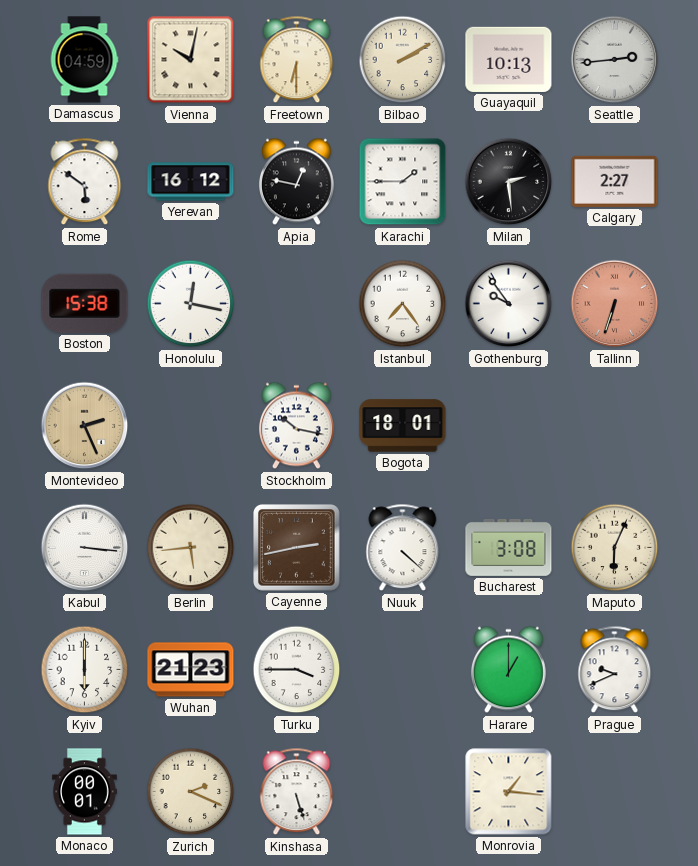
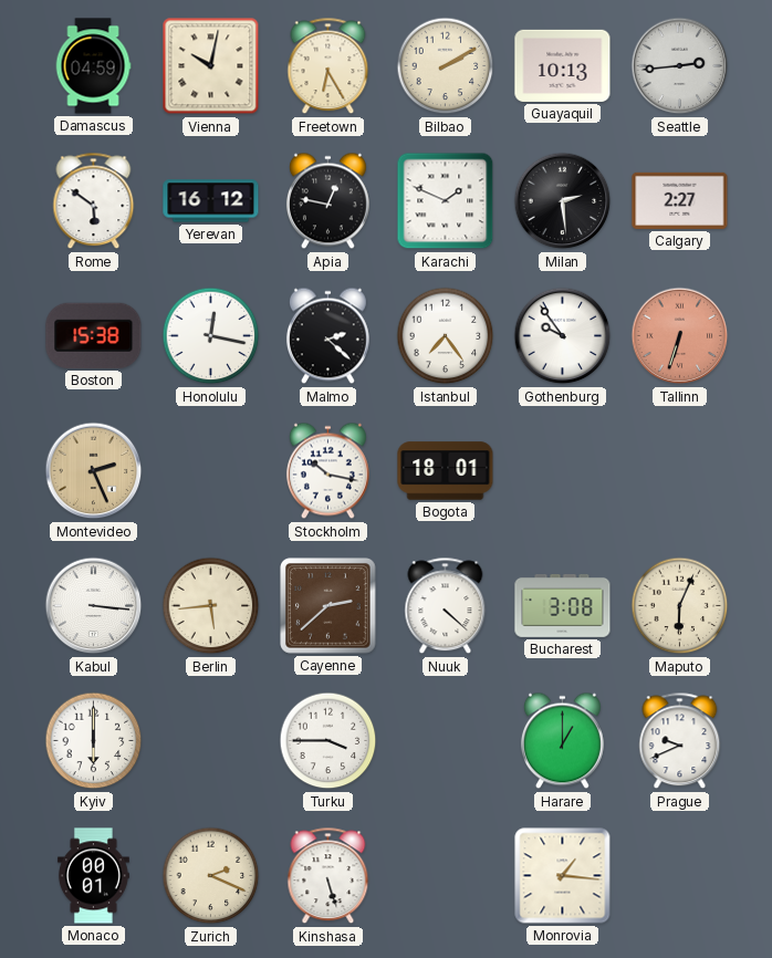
Freetown: 6:30 -> 6:25
Karachi: 1:45 -> 1:49
Malmo: none -> 2:22
Cayenne: 2:43 -> 2:38
Wuhan: 21:23 -> none
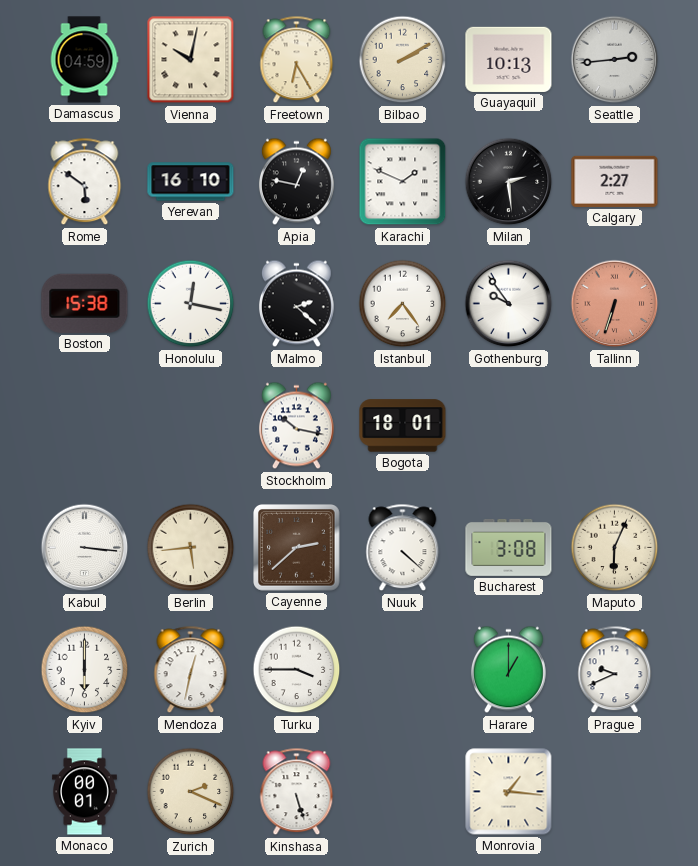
Yerevan: 16:12 -> 16:10
Montevideo: 2:26 -> none
Mendoza: none -> 12:32
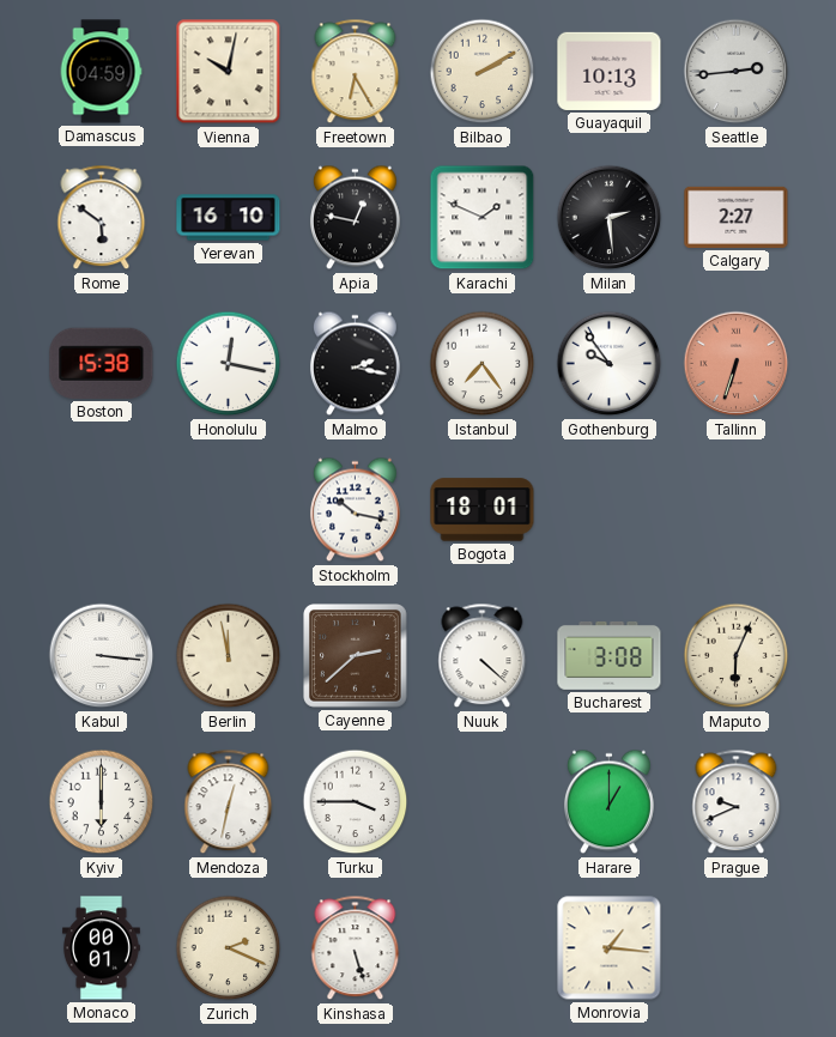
Malmo: 2:22 -> 2:17
Berlin: 5:44 -> 11:58
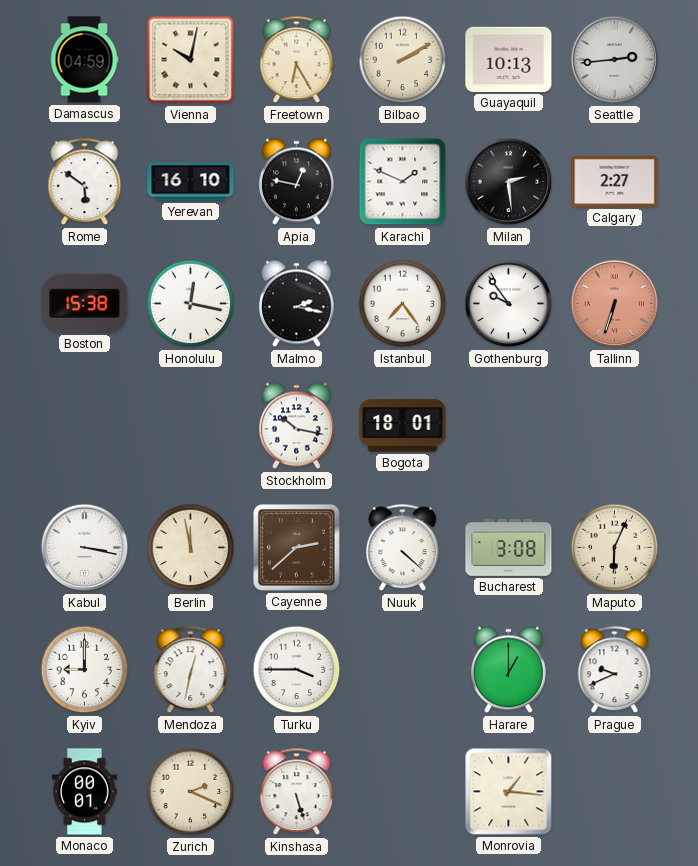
Kabul: 3:16 -> 3:17
Kyiv: 6:00 -> 9:00
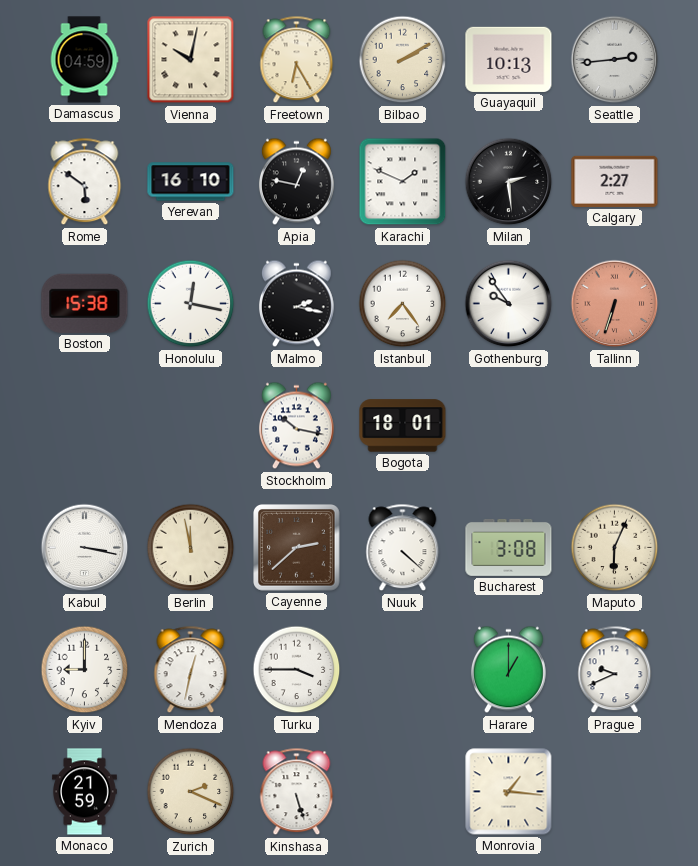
Monaco: 00:01 -> 21:59
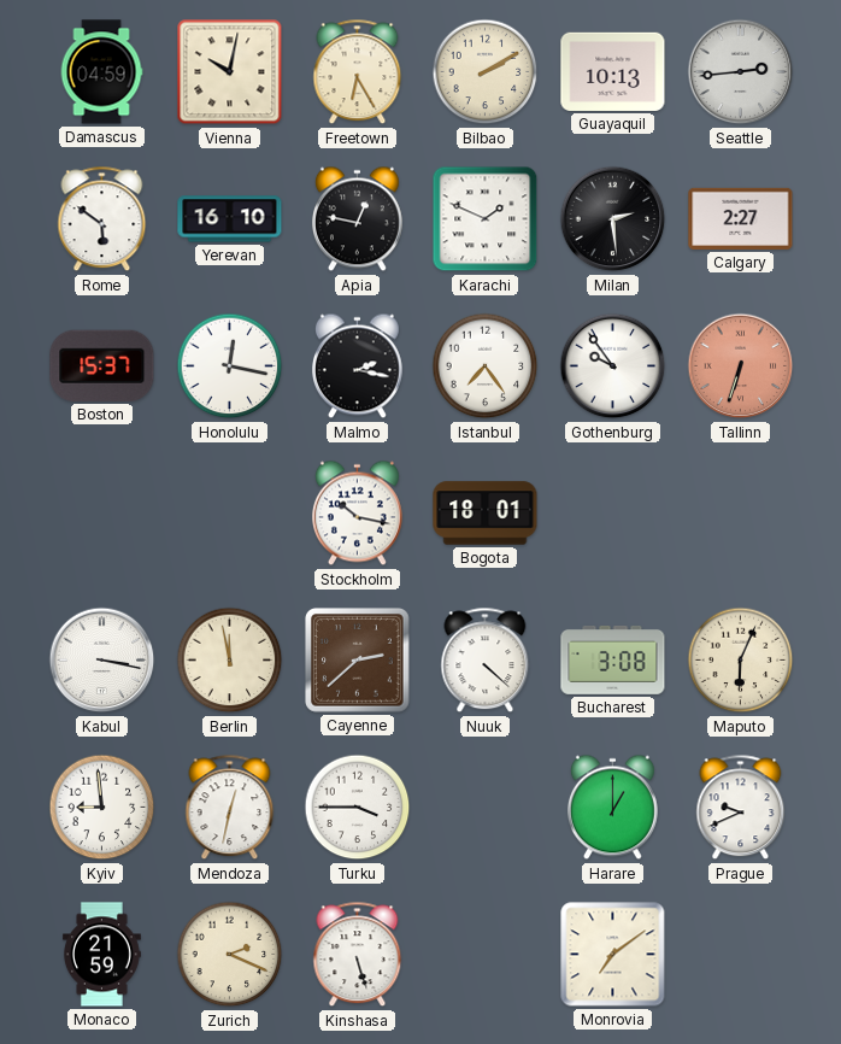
Boston: 15:38 -> 15:37
Kyiv: 9:00 -> 8:59
Monrovia: 1:16 -> 7:09
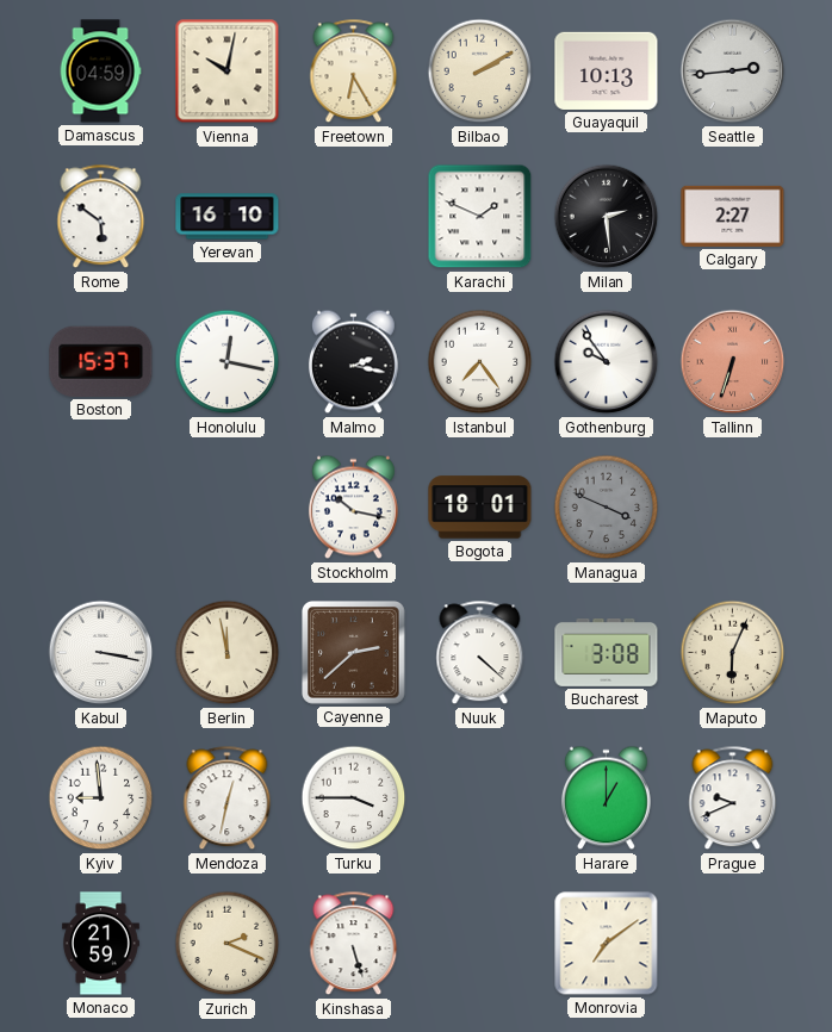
Apia: 12:47 -> none
Managua: none -> 3:49
